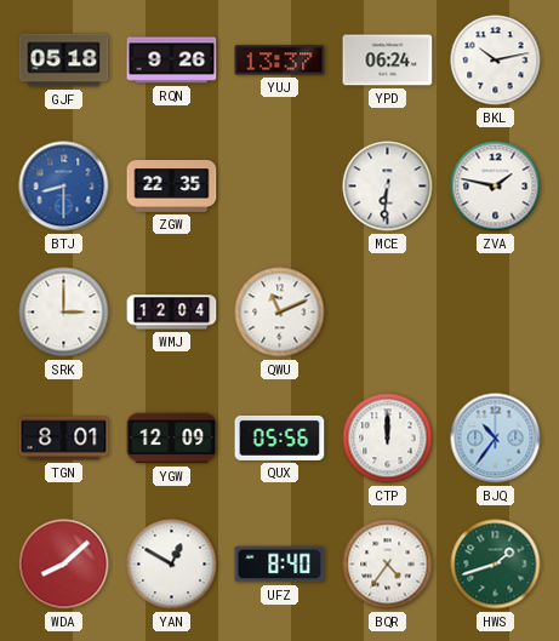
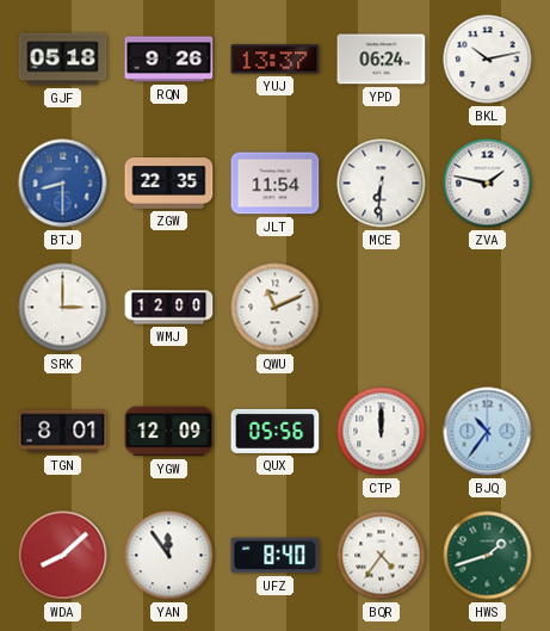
JLT: none -> 11:54
WMJ: 12:04 -> 12:00
YAN: 12:50 -> 11:54
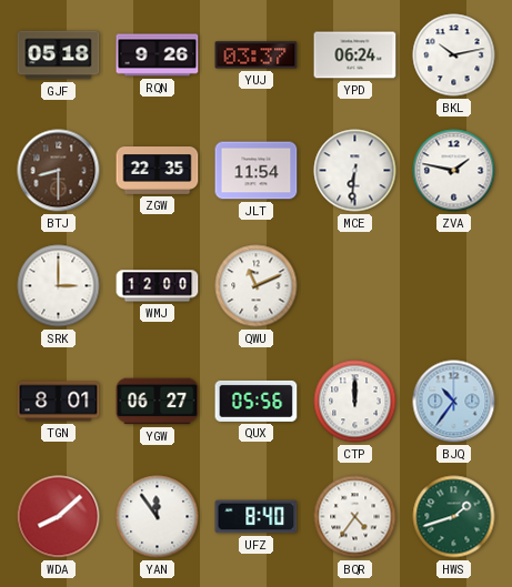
YUJ: 13:37 -> 03:37
BTJ dial: blue -> brown
YGW: 12:09 -> 06:27
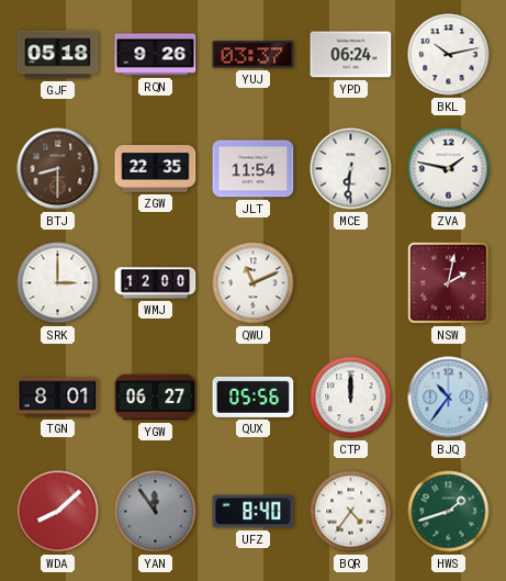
NSW: none -> 2:02
YAN dial: white -> grey
